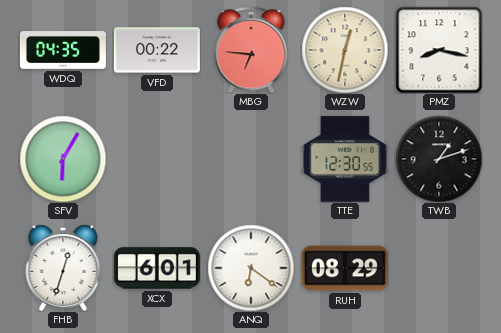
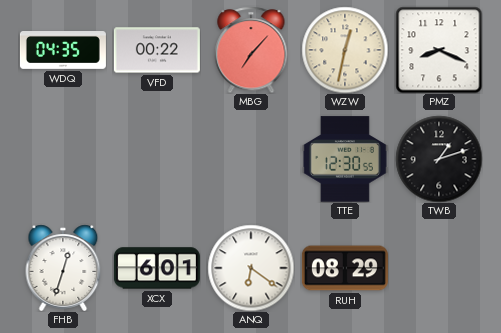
MBG: 6:46 -> 7:07
PMZ: 8:17 -> 8:19
SFV: 6:05 -> none
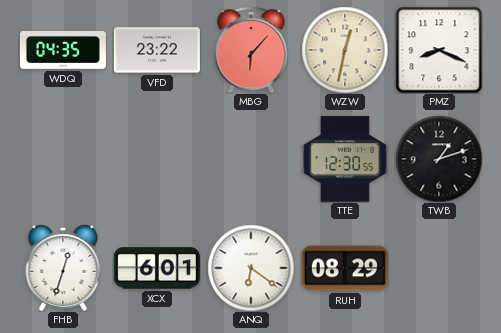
VFD: 00:22 -> 23:22
MBG: 7:07 -> 6:07
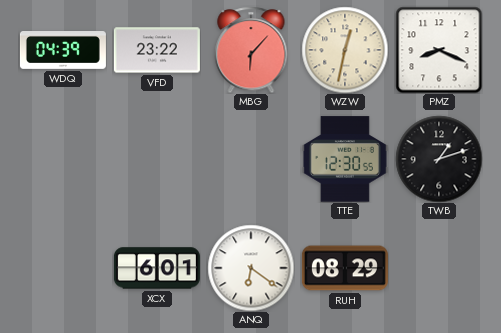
WDQ: 04:35 -> 04:39
FHB: 12:33 -> none
